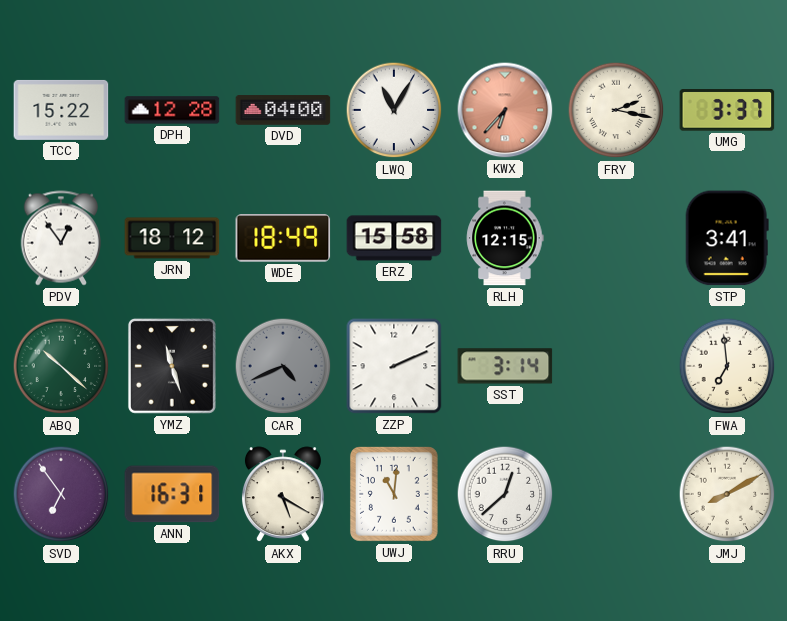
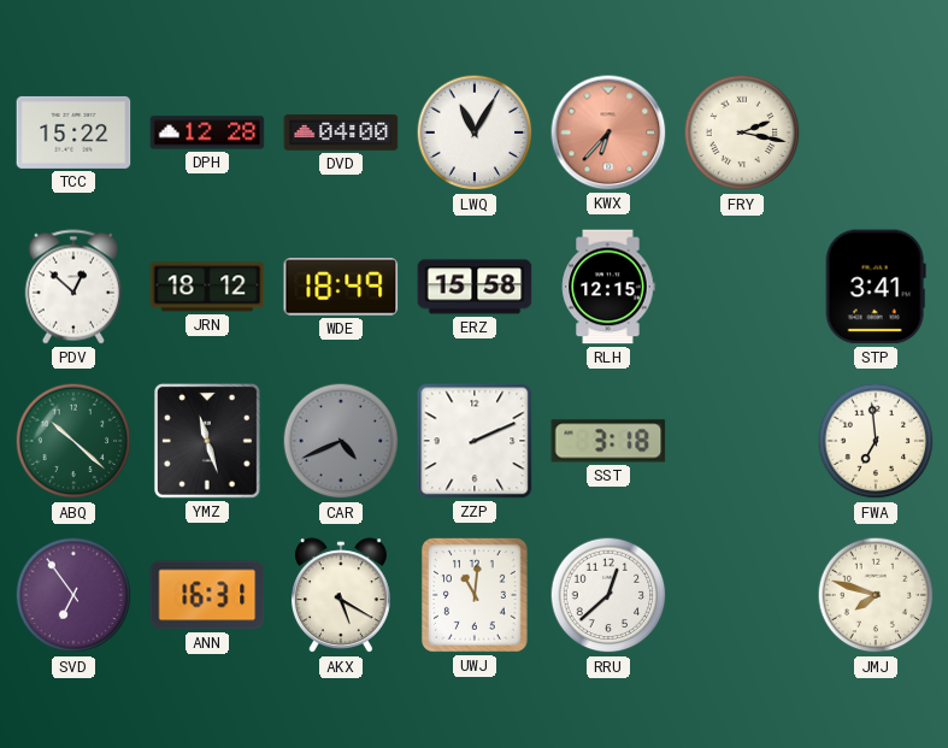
UMG: 3:37 -> none
PDV: 12:54 -> 12:52
SST: 3:14 -> 3:18
JMJ: 8:10 -> 7:48
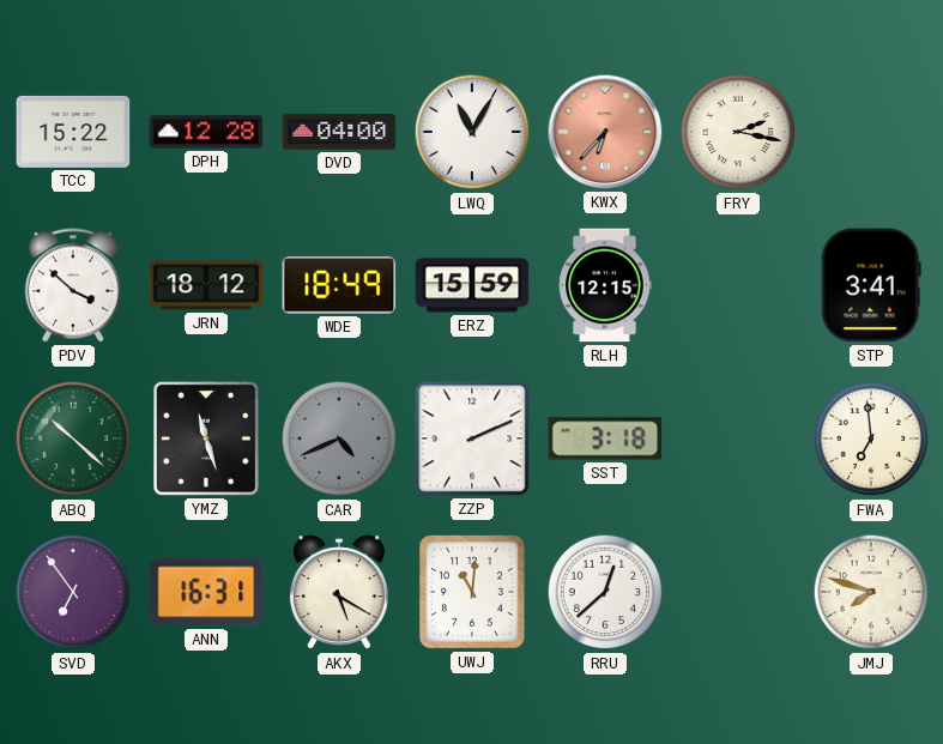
PDV: 12:52 -> 3:52
ERZ: 15:58 -> 15:59
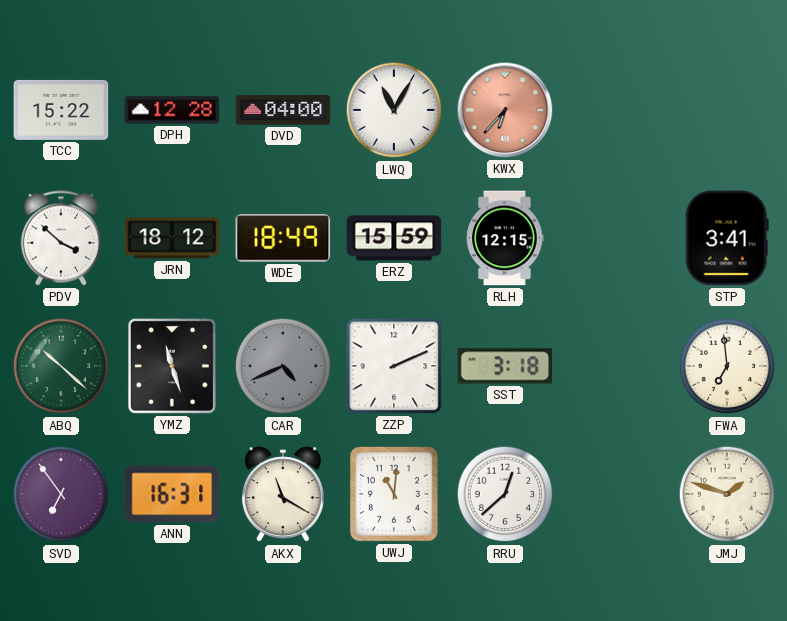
FRY: 2:17 -> none
AKX: 5:20 -> 11:20
JMJ: 7:48 -> 1:48
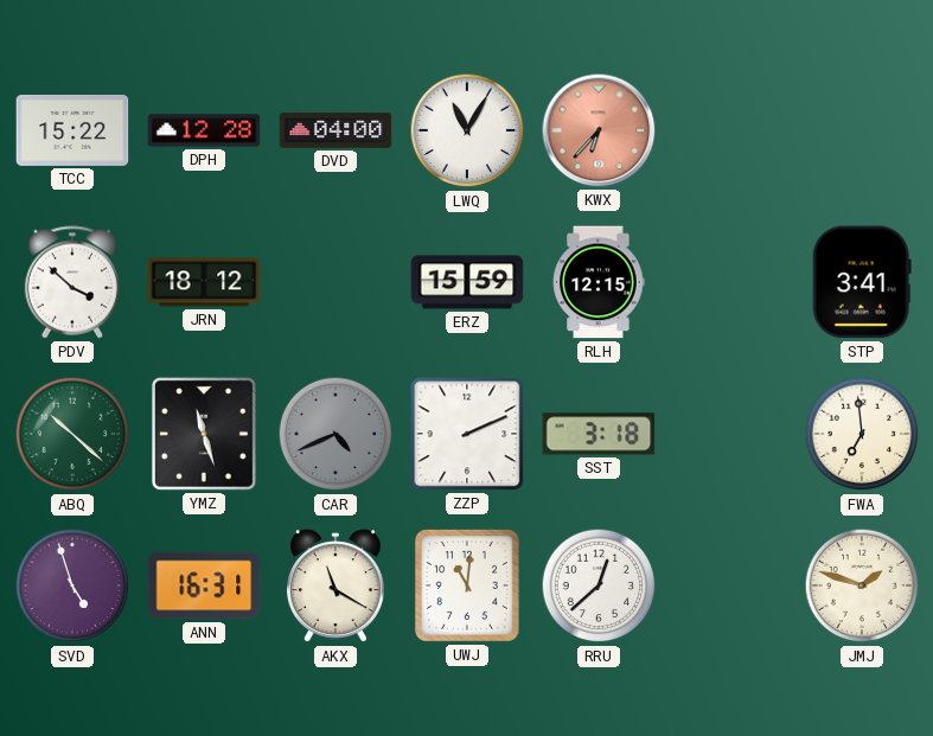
WDE: 18:49 -> none
SVD: 6:54 -> 4:57
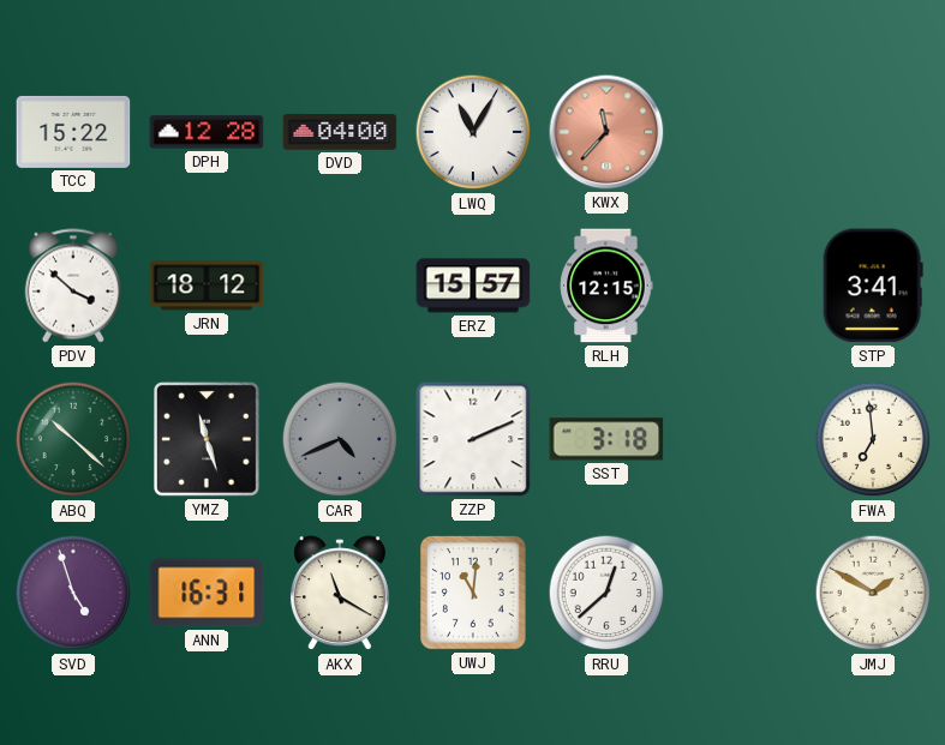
KWX: 6:37 -> 11:37
ERZ: 15:59 -> 15:57
JMJ: 1:48 -> 1:50
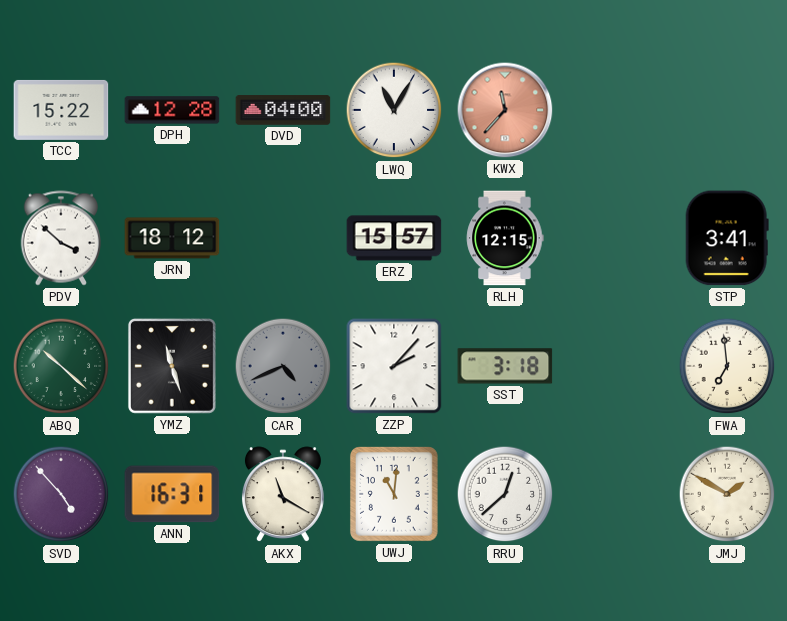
ZZP: 2:11 -> 2:07
SVD: 4:57 -> 4:53
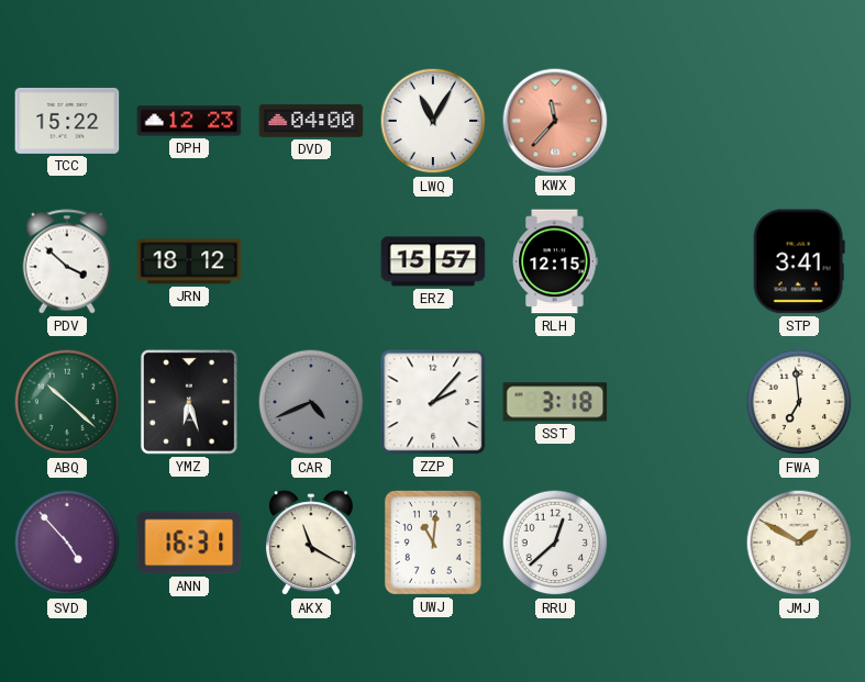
DPH: 12:28 -> 12:23
YMZ: 11:27 -> 6:27
